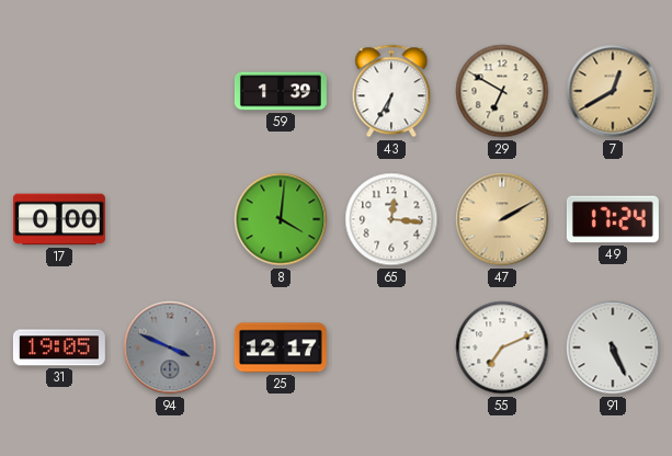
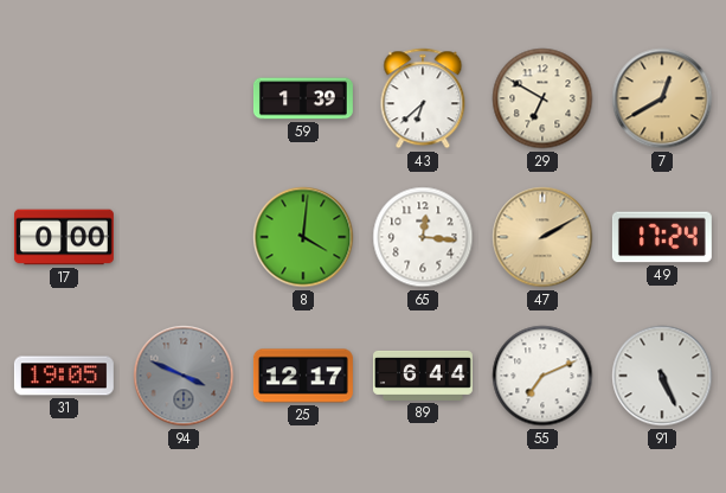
43: 6:35 -> 6:38
89: none -> 6:44
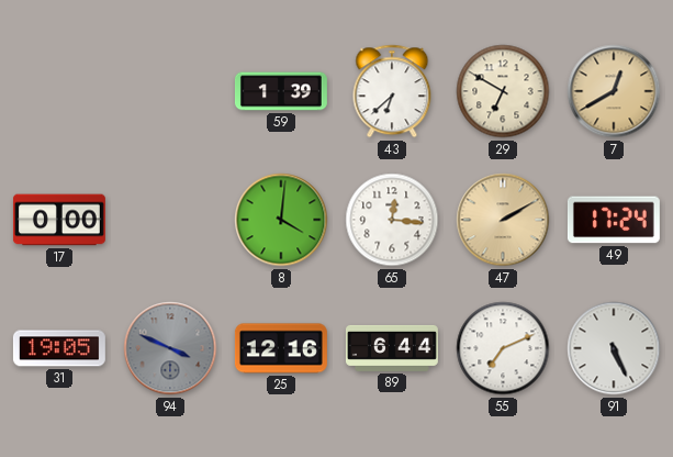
25: 12:17 -> 12:16
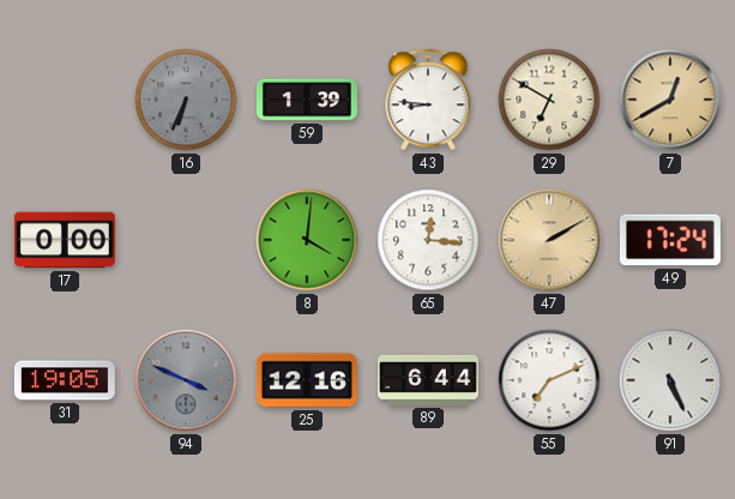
16: none -> 6:34
43: 6:38 -> 8:46
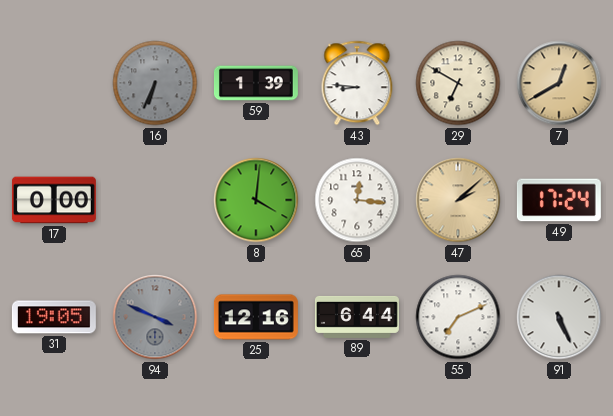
47: 2:10 -> 2:08
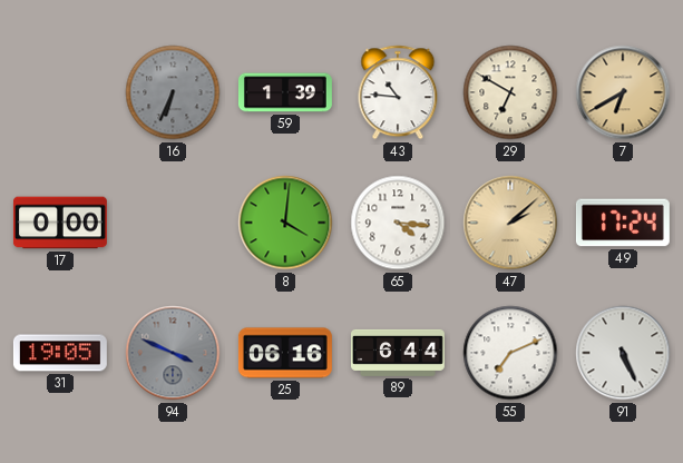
43: 8:46 -> 10:46
7: 12:40 -> 6:40
65: 12:16 -> 4:16
25: 12:16 -> 06:16
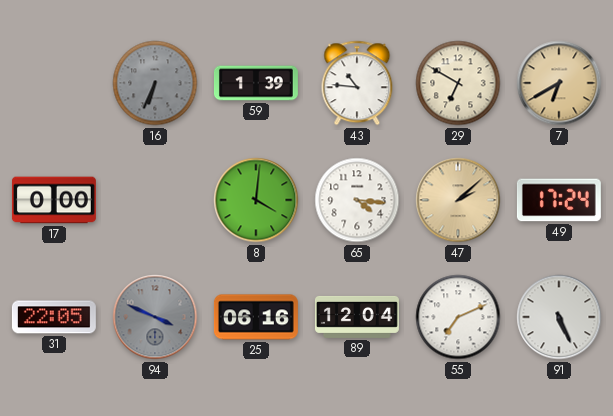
31: 19:05 -> 22:05
89: 6:44 -> 12:04
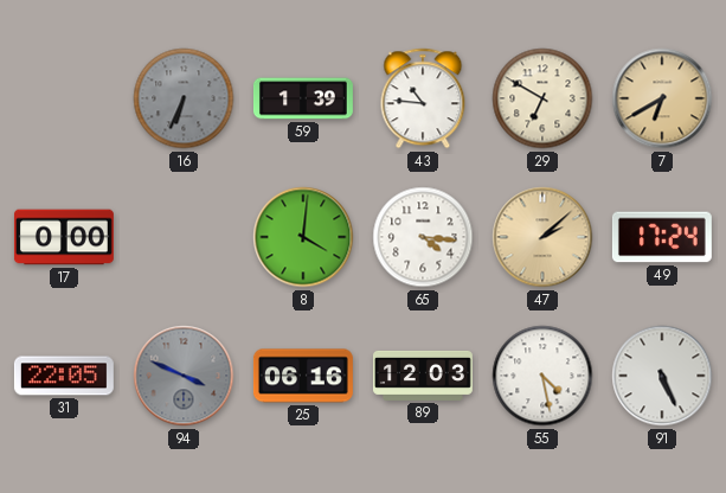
89: 12:04 -> 12:03
55: 7:11 -> 4:28
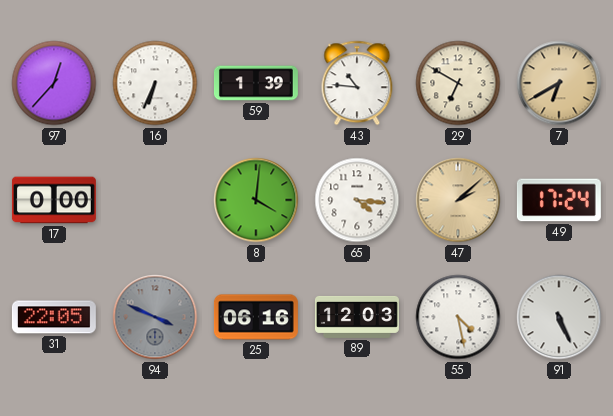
97: none -> 12:37
16 dial: grey -> white
